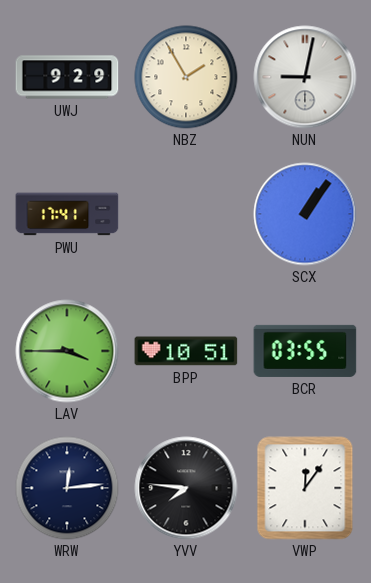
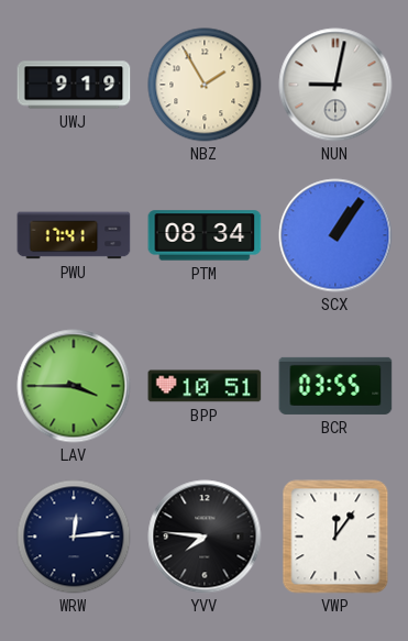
UWJ: 9:29 -> 9:19
PTM: none -> 08:34
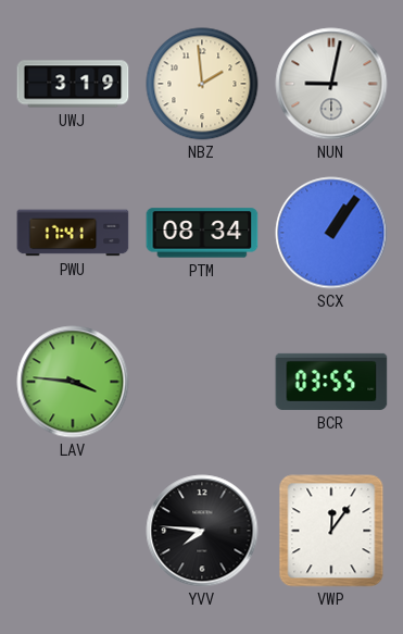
UWJ: 9:19 -> 3:19
NBZ: 1:55 -> 1:59
LAV: 3:45 -> 3:46
BPP: 10:51 -> none
WRW: 12:14 -> none
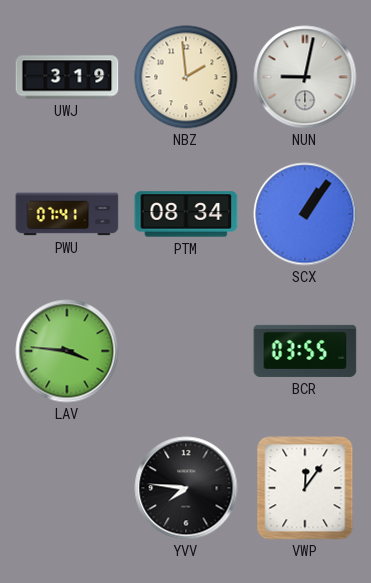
PWU: 17:41 -> 07:41
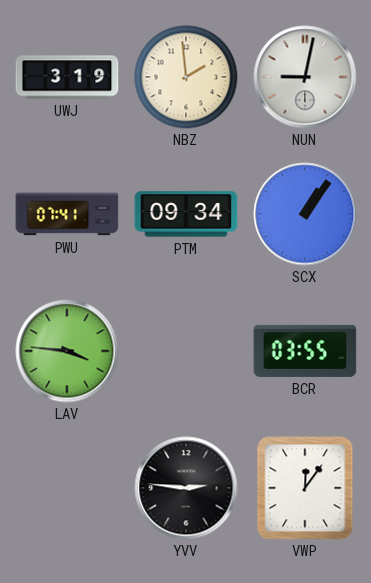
PTM: 08:34 -> 09:34
YVV: 7:46 -> 2:46
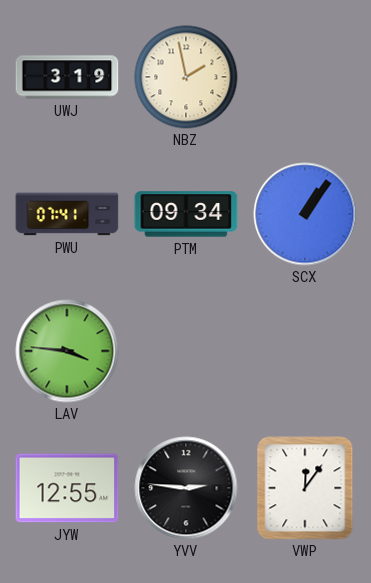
NBZ: 1:59 -> 1:58
NUN: 9:02 -> none
BCR: 03:55 -> none
JYW: none -> 12:55
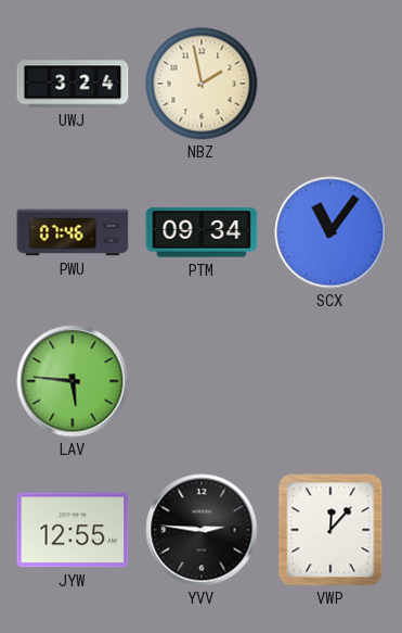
UWJ: 3:19 -> 3:24
PWU: 07:41 -> 07:46
SCX: 1:06 -> 11:06
LAV: 3:46 -> 5:46
VWP: 12:06 -> 12:07
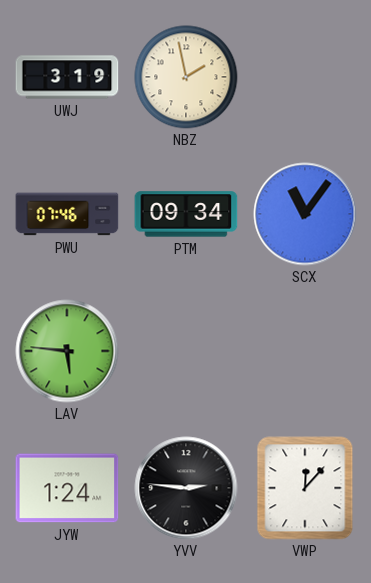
UWJ: 3:24 -> 3:19
JYW: 12:55 -> 1:24
